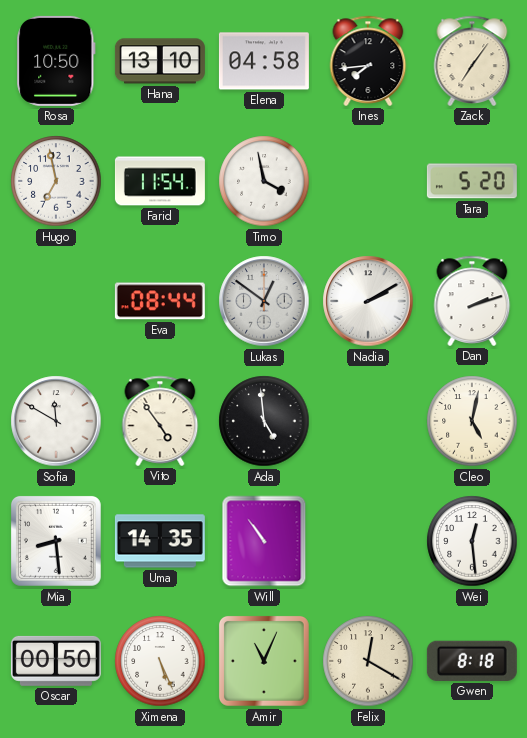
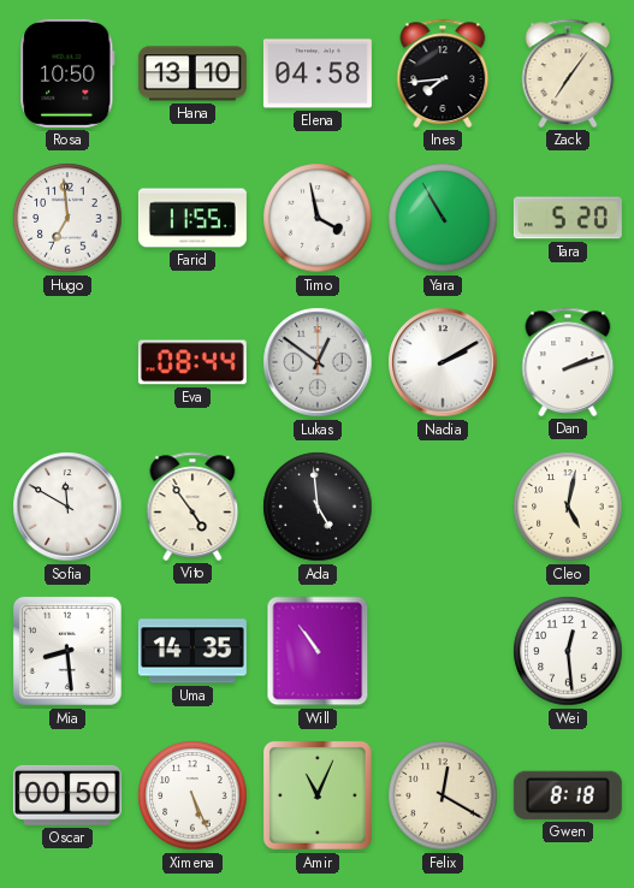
Hugo: 6:58 -> 6:59
Farid: 11:54 -> 11:55
Yara: none -> 10:55
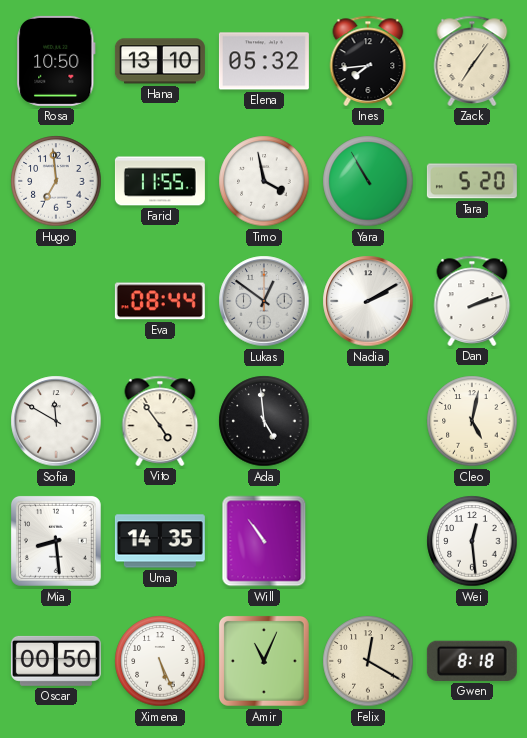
Elena: 04:58 -> 05:32
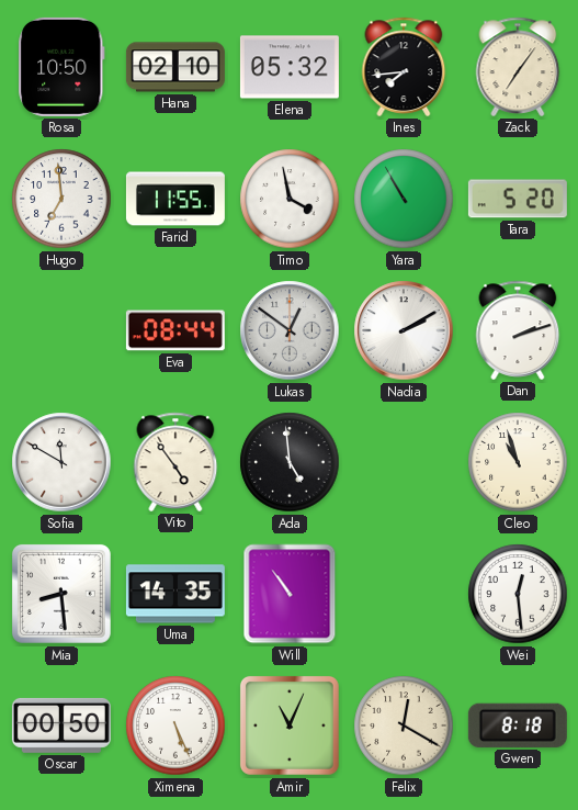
Hana: 13:10 -> 02:10
Cleo: 5:02 -> 10:57
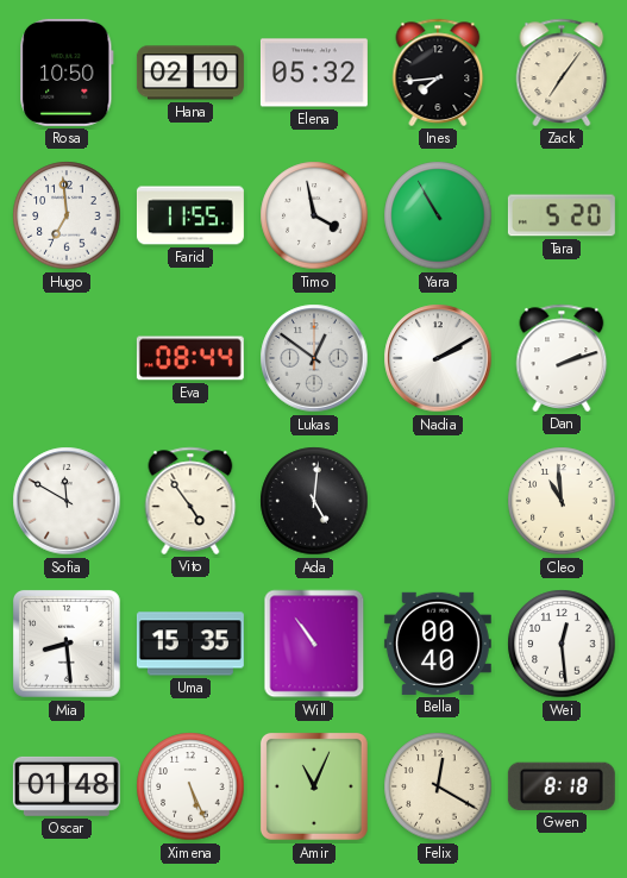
Ada: 4:59 -> 5:01
Cleo: 10:57 -> 10:59
Uma: 14:35 -> 15:35
Bella: none -> 00:40
Oscar: 00:50 -> 01:48
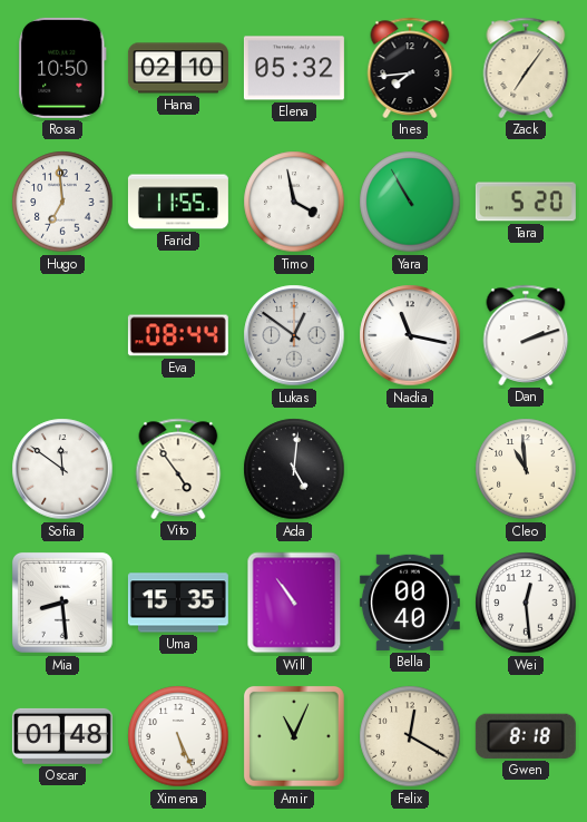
Nadia: 2:10 -> 11:17
Sofia: 11:50 -> 11:51
